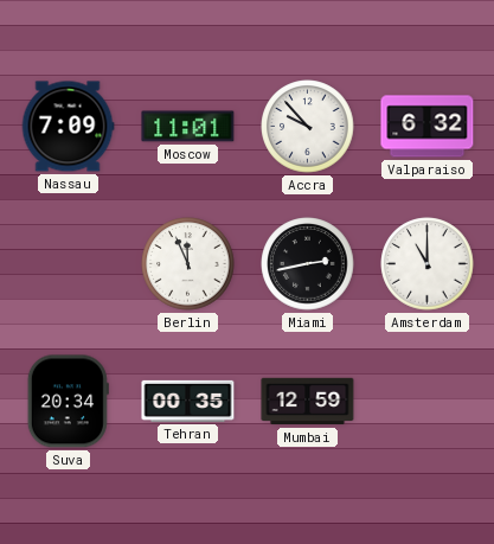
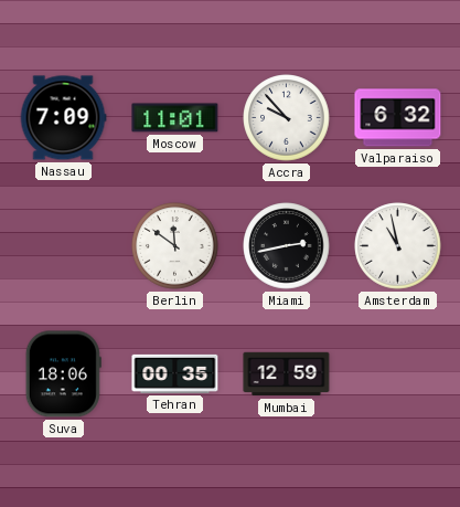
Berlin: 11:56 -> 11:51
Amsterdam: 11:00 -> 10:58
Suva: 20:34 -> 18:06
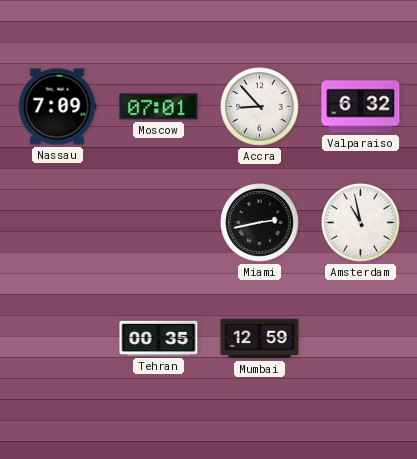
Moscow: 11:01 -> 07:01
Accra: 9:53 -> 8:53
Berlin: 11:51 -> none
Suva: 18:06 -> none
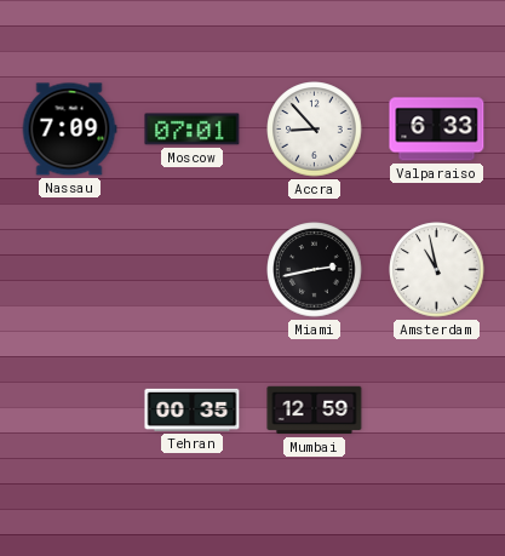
Valparaiso: 6:32 -> 6:33
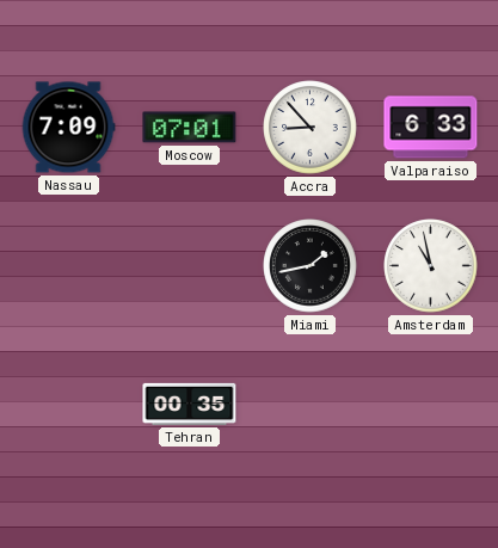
Miami: 2:43 -> 1:43
Mumbai: 12:59 -> none
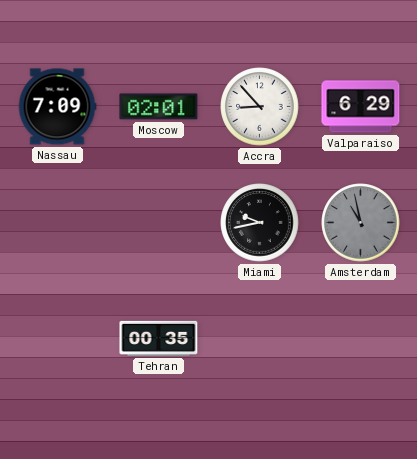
Moscow: 07:01 -> 02:01
Valparaiso: 6:33 -> 6:29
Miami: 1:43 -> 9:43
Amsterdam dial: white -> grey
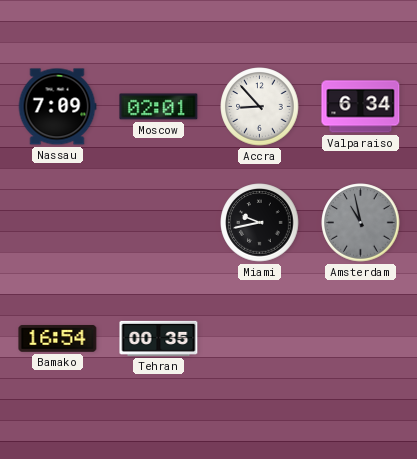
Valparaiso: 6:29 -> 6:34
Bamako: none -> 16:54
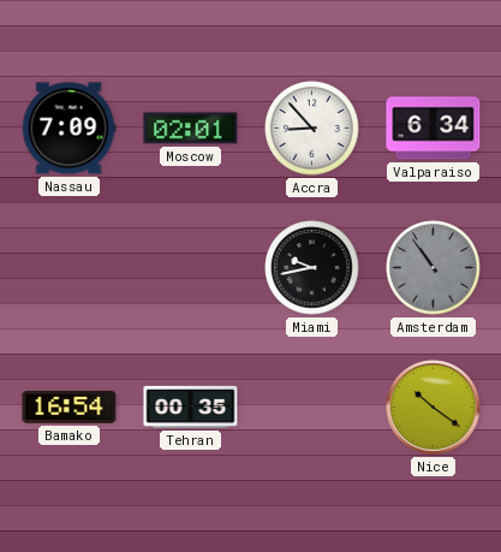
Amsterdam: 10:58 -> 10:54
Nice: none -> 10:21
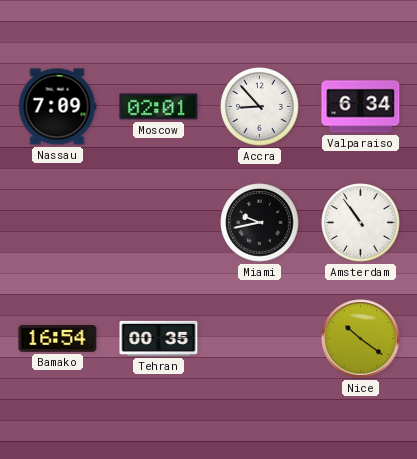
Amsterdam dial: grey -> white
